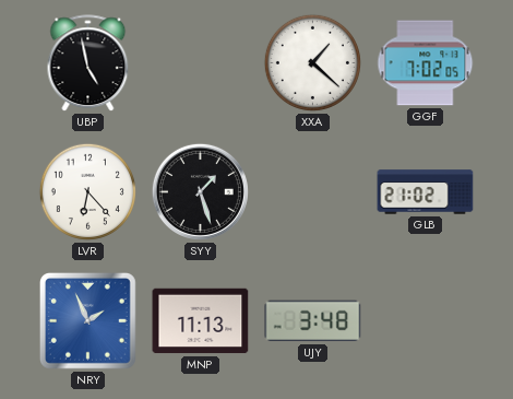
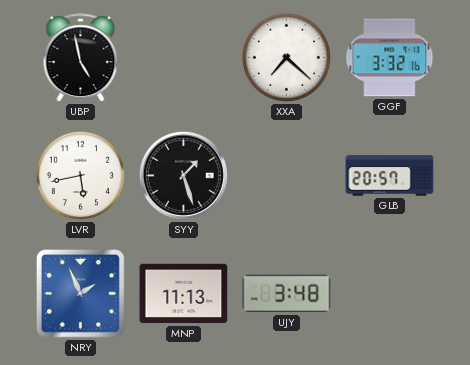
XXA: 1:22 -> 7:22
GGF: 7:02 -> 3:32
LVR: 6:23 -> 5:43
GLB: 21:02 -> 20:57
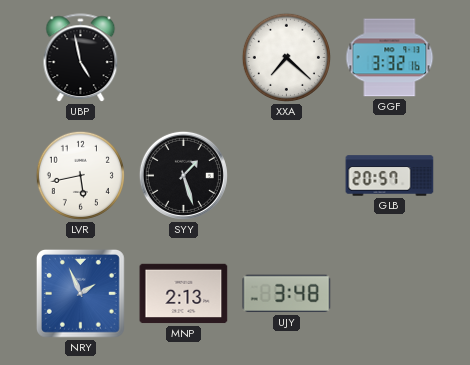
MNP: 11:13 -> 2:13
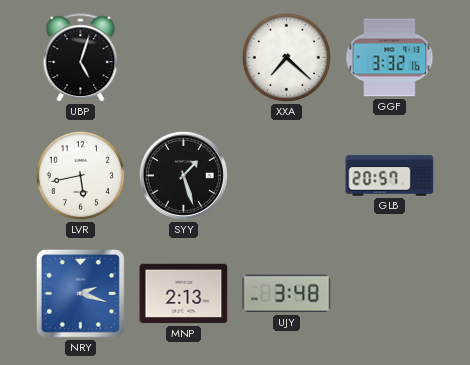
UBP: 4:58 -> 5:03
NRY: 1:56 -> 2:18
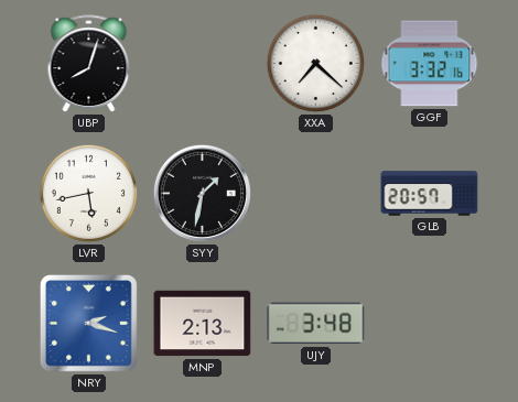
UBP: 5:03 -> 8:03
SYY: 1:27 -> 1:32
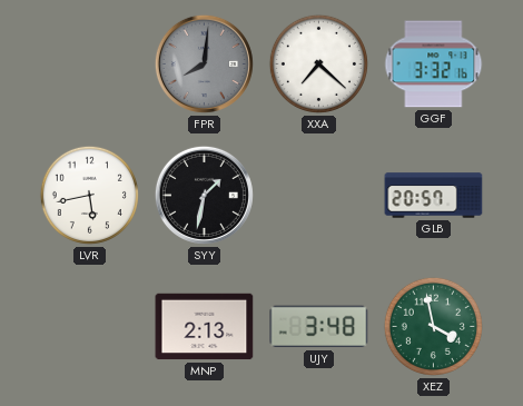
UBP: 8:03 -> none
FPR: none -> 8:01
NRY: 2:18 -> none
XEZ: none -> 3:58
